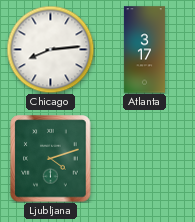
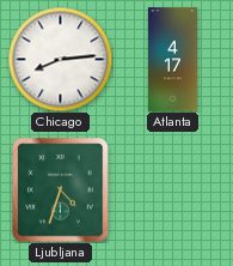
Atlanta: 3:17 -> 4:17
Ljubljana: 4:12 -> 4:33
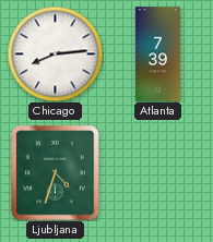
Atlanta: 4:17 -> 7:39
